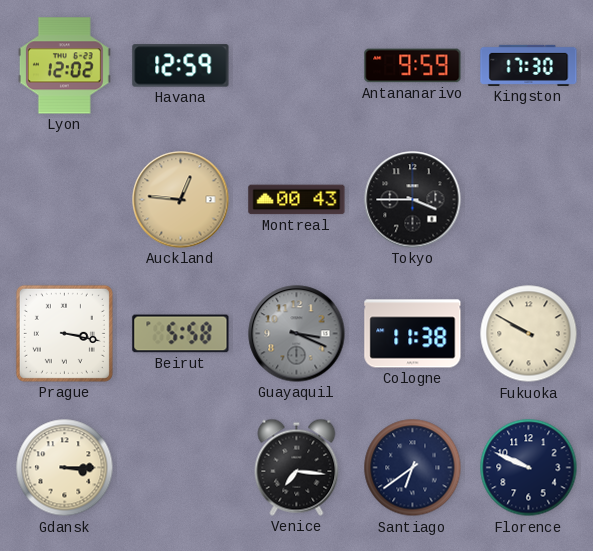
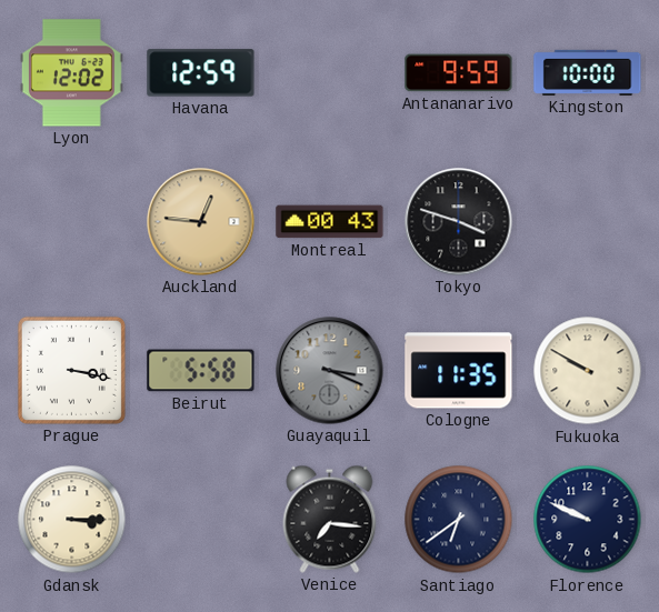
Kingston: 17:30 -> 10:00
Tokyo: 3:45 -> 3:48
Cologne: 11:38 -> 11:35
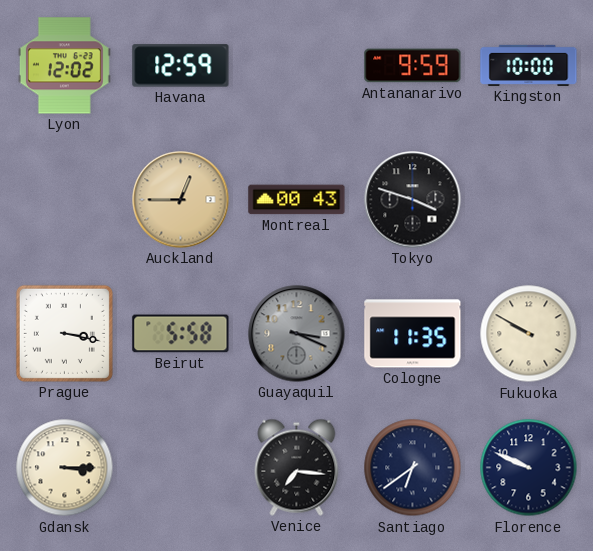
Auckland: 12:46 -> 12:45
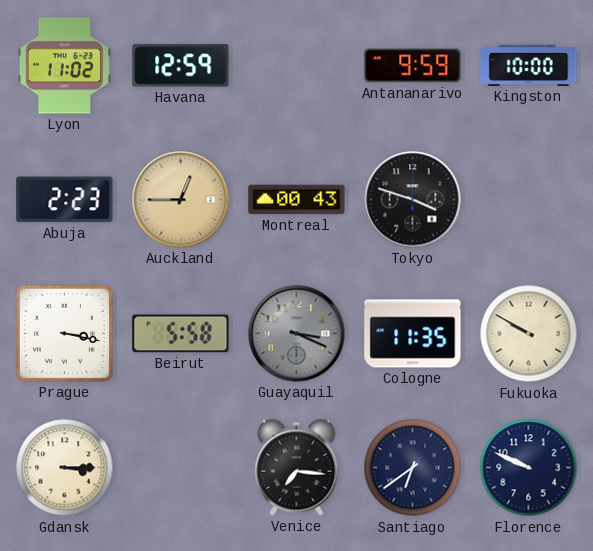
Lyon: 12:02 -> 11:02
Abuja: none -> 2:23
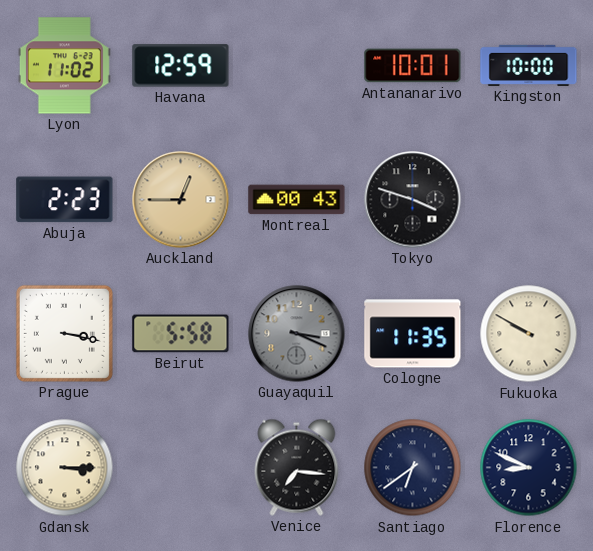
Antananarivo: 9:59 -> 10:01
Florence: 9:49 -> 8:49
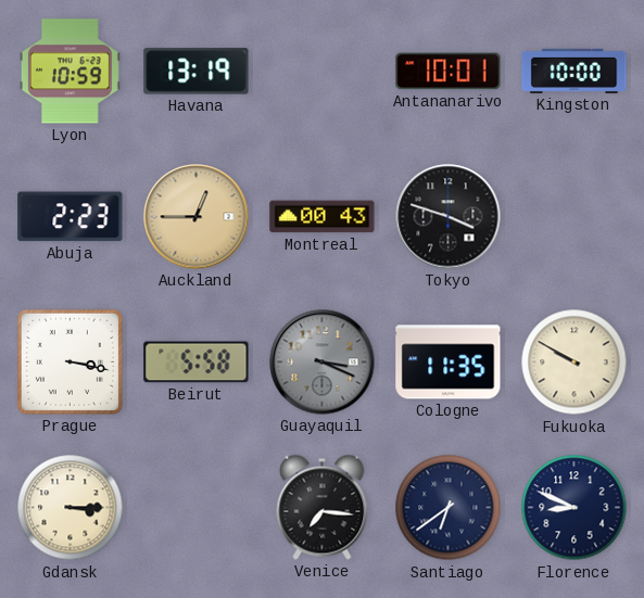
Lyon: 11:02 -> 10:59
Havana: 12:59 -> 13:19
